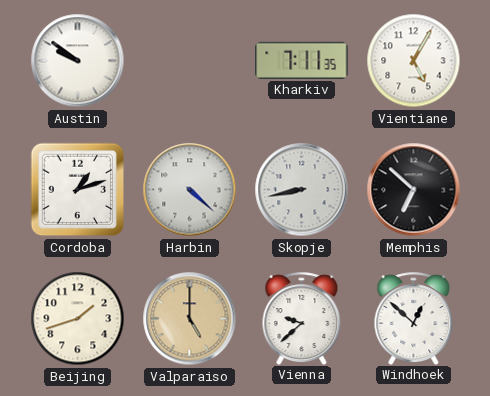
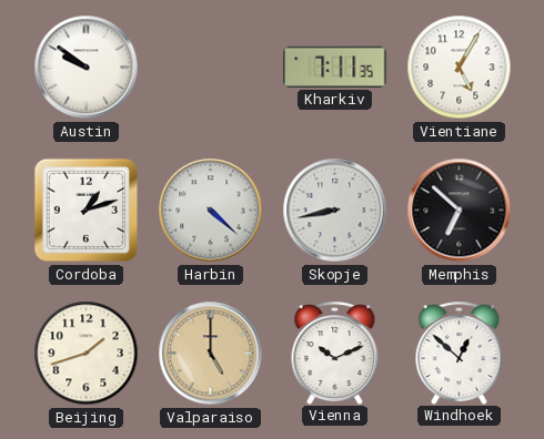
Vienna: 9:38 -> 10:11
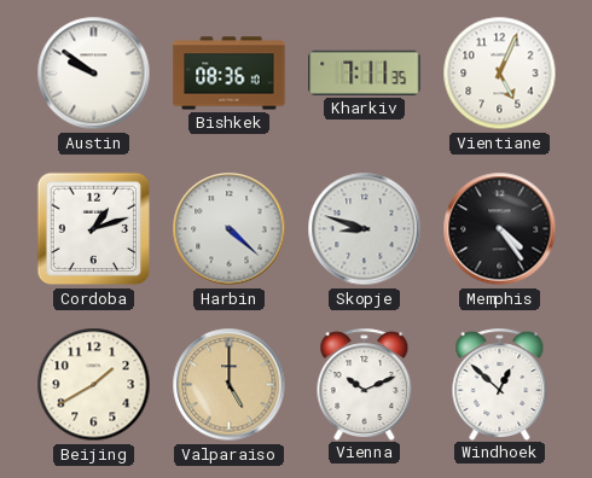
Bishkek: none -> 08:36
Vientiane: 5:05 -> 5:04
Skopje: 8:43 -> 8:48
Memphis: 6:52 -> 4:24
Beijing: 1:42 -> 1:40
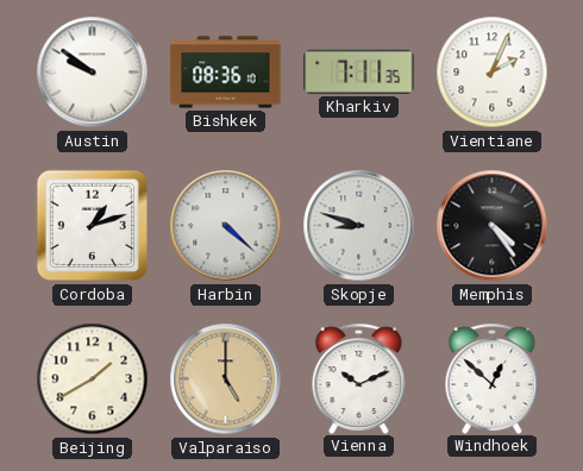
Vientiane: 5:04 -> 2:04
